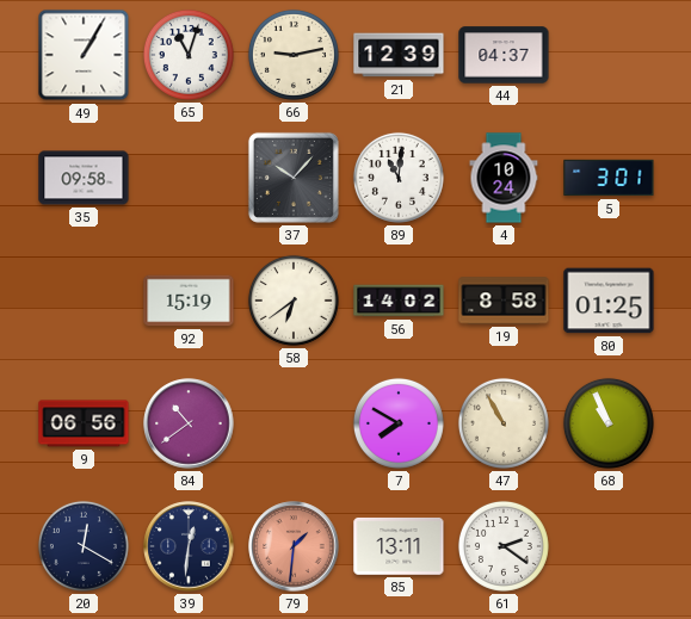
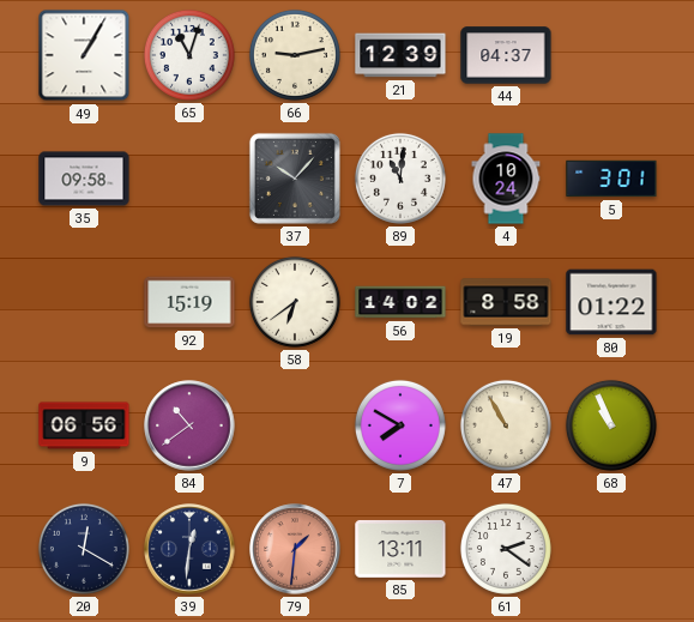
80: 01:25 -> 01:22
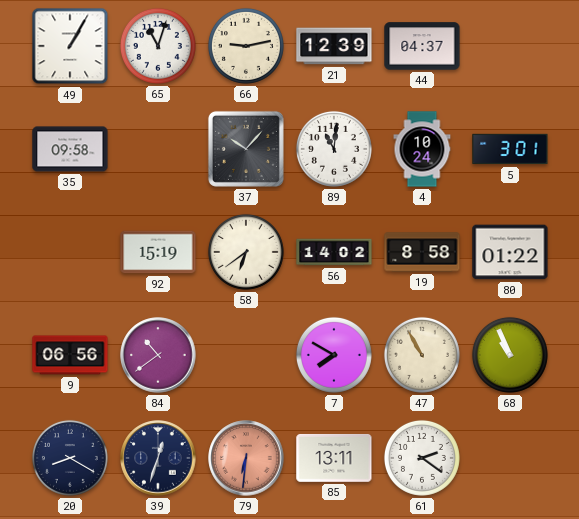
20: 12:20 -> 8:20
39: 12:31 -> 12:33
79: 1:31 -> 6:31
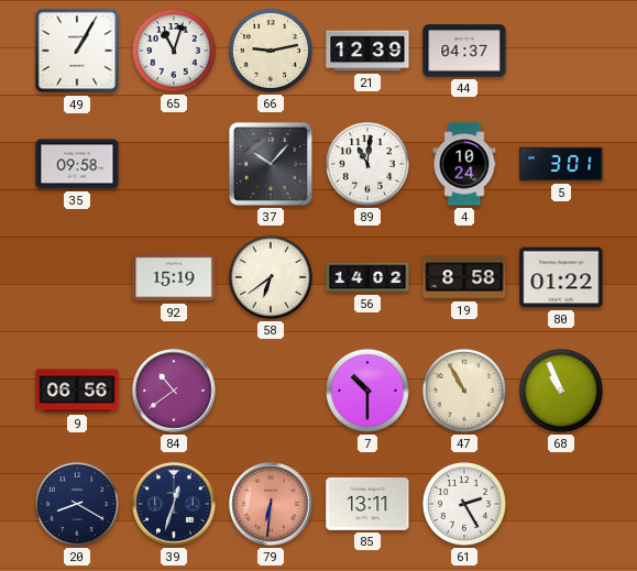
7: 7:50 -> 10:30
61: 2:21 -> 2:25
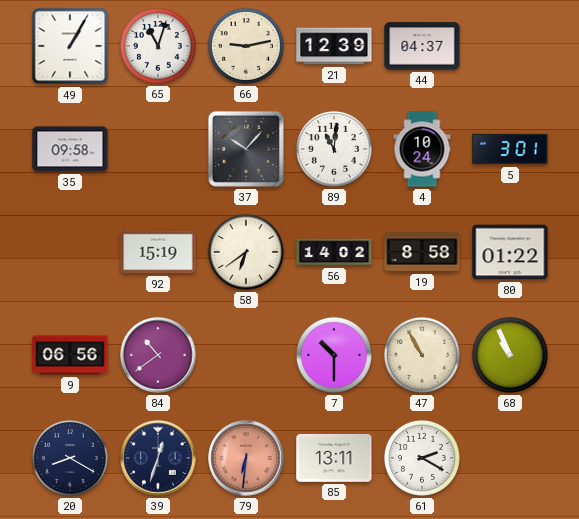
61: 2:25 -> 2:20
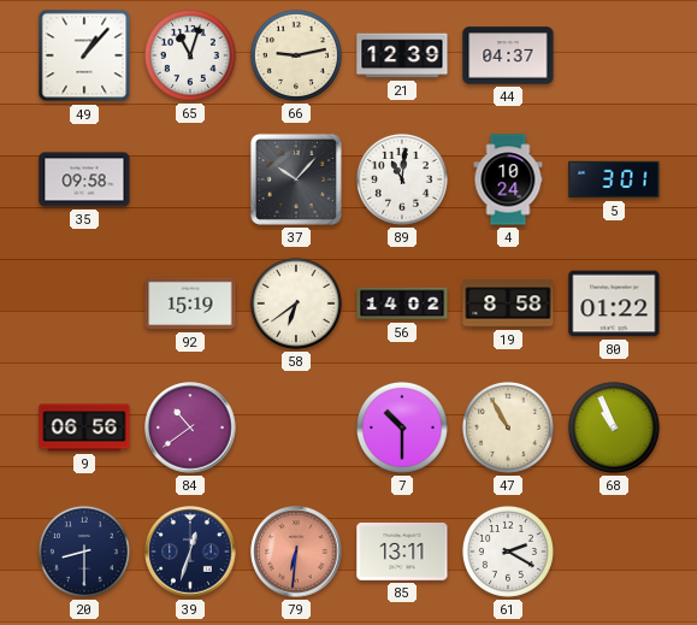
49: 1:05 -> 1:07
20: 8:20 -> 8:30
